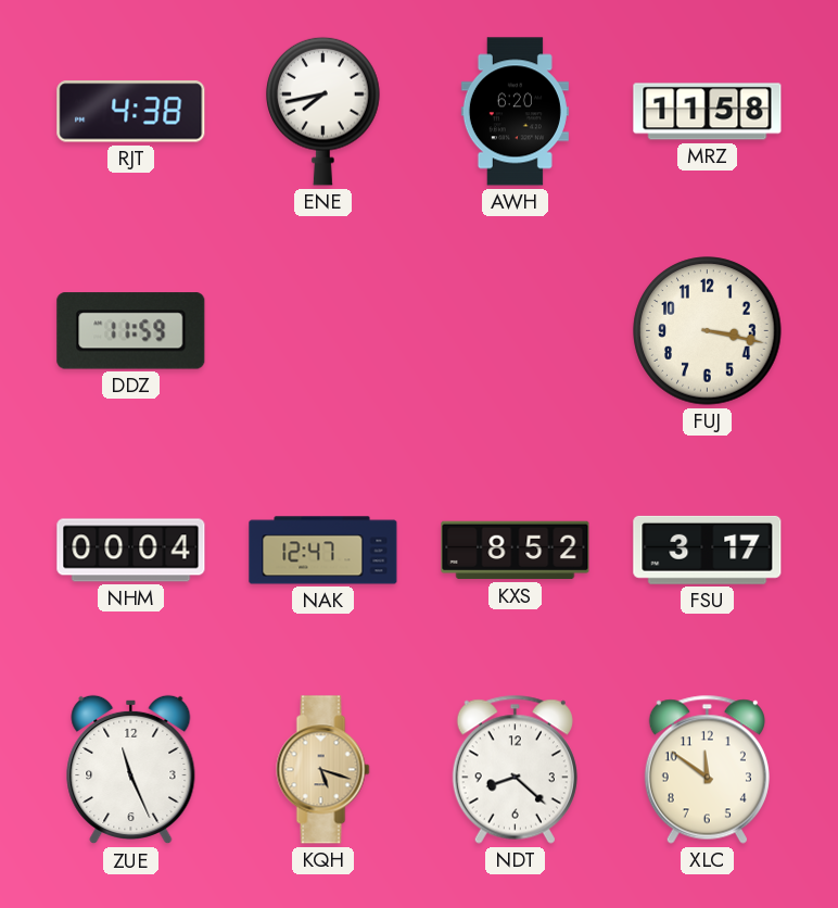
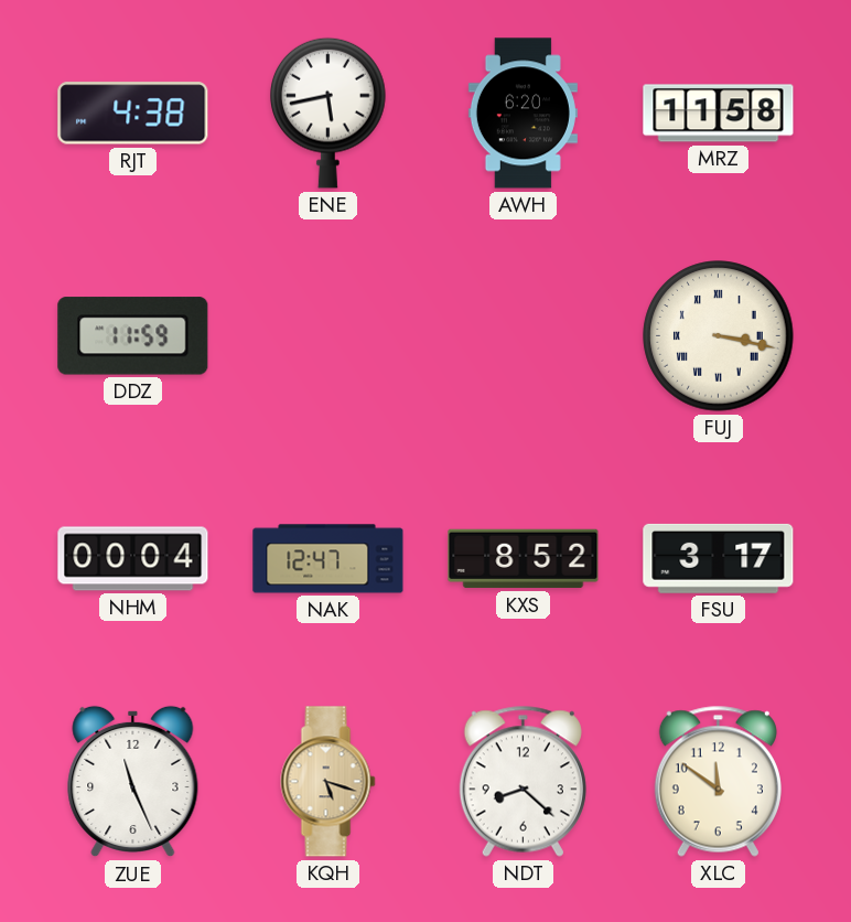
ENE: 7:43 -> 5:43
FUJ numerals: Arabic -> Roman
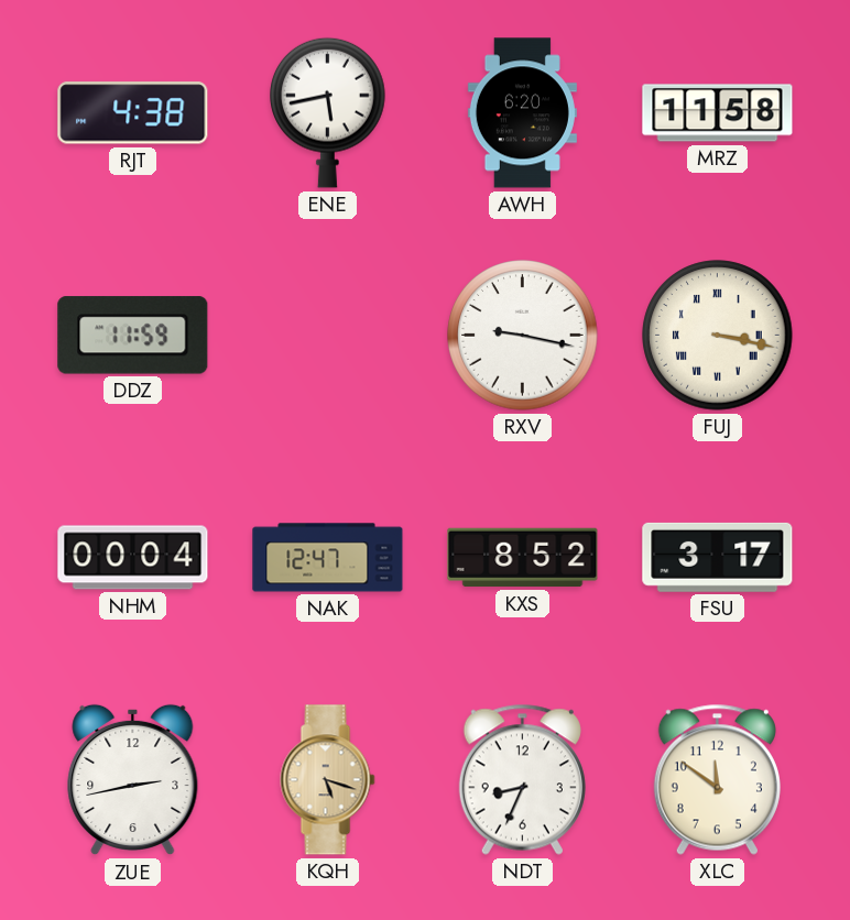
RXV: none -> 9:17
ZUE: 11:26 -> 2:43
NDT: 8:22 -> 8:34
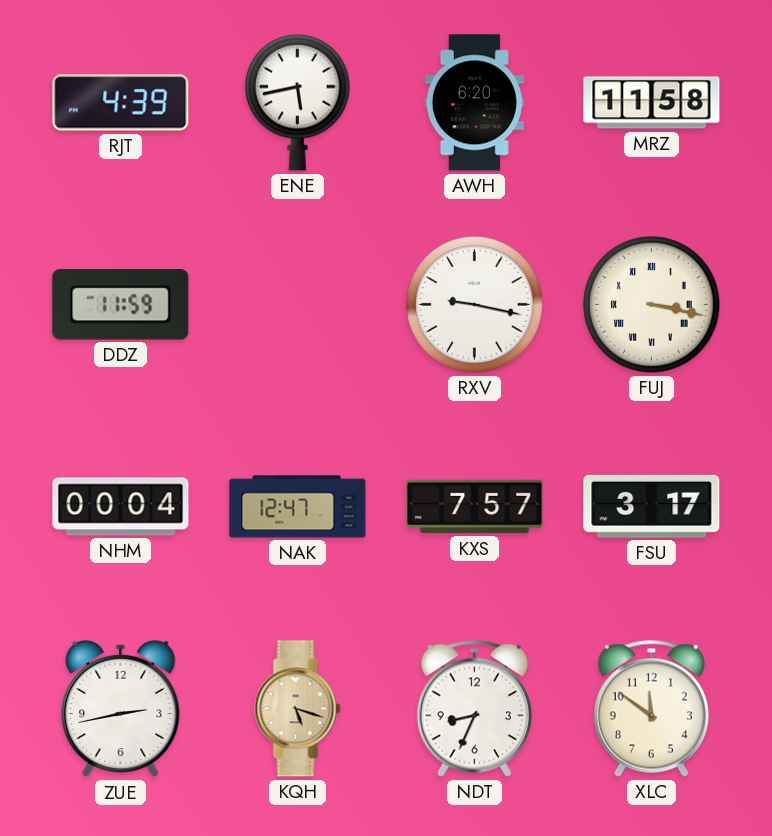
RJT: 4:38 -> 4:39
KXS: 8:52 -> 7:57
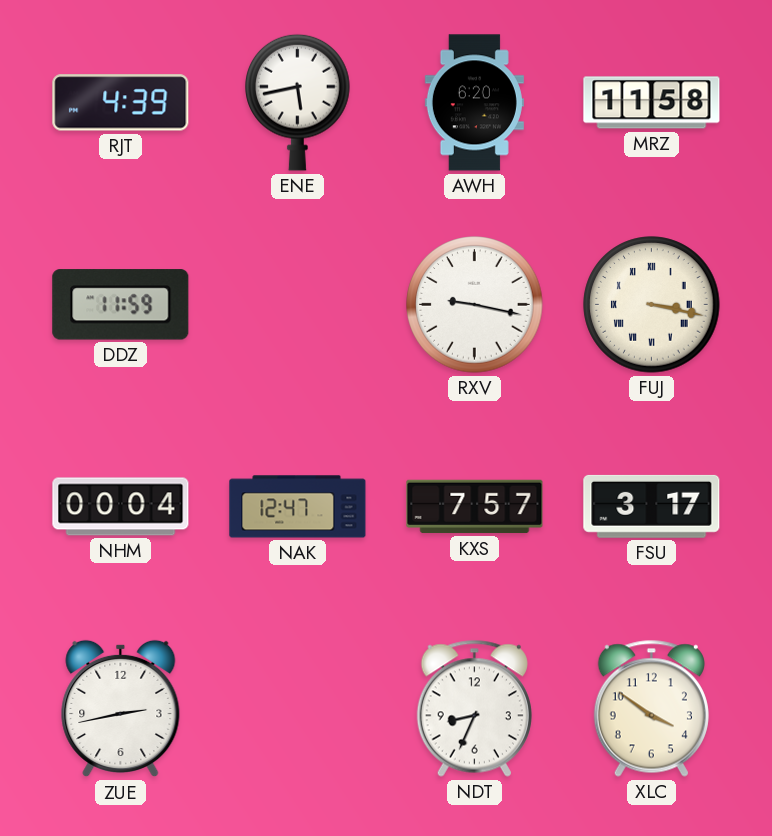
KQH: 5:18 -> none
XLC: 11:51 -> 3:51
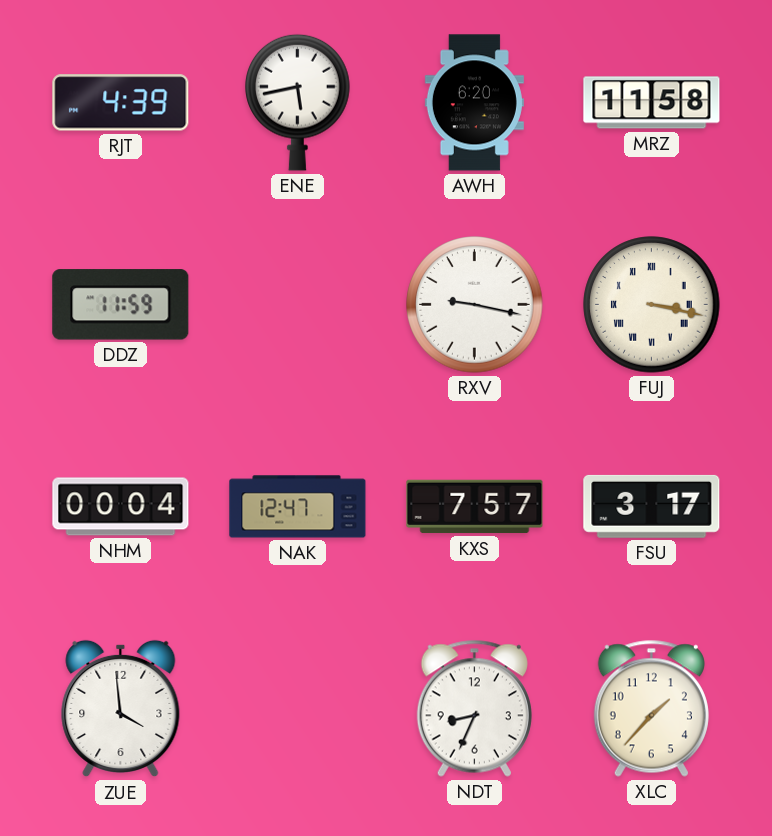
ZUE: 2:43 -> 3:59
XLC: 3:51 -> 1:37
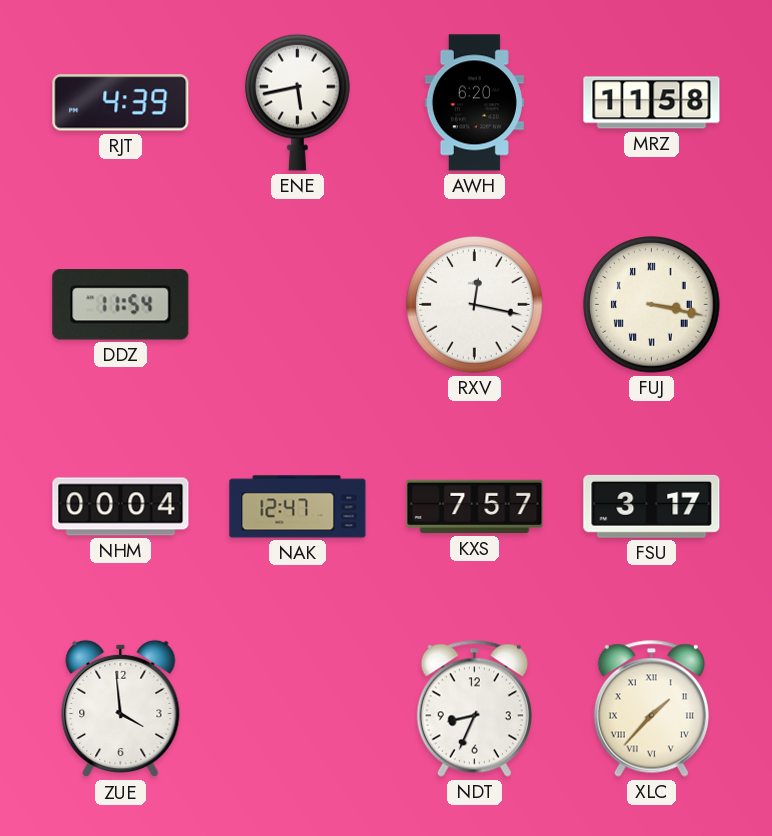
DDZ: 11:59 -> 11:54
RXV: 9:17 -> 12:17
XLC numerals: Arabic -> Roman
